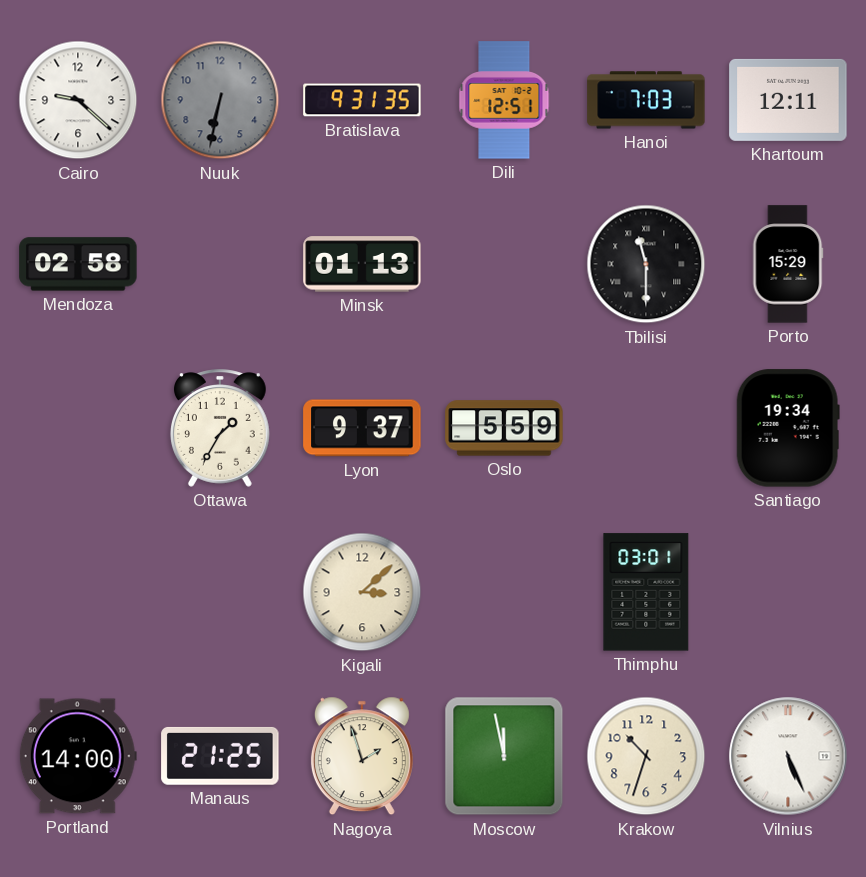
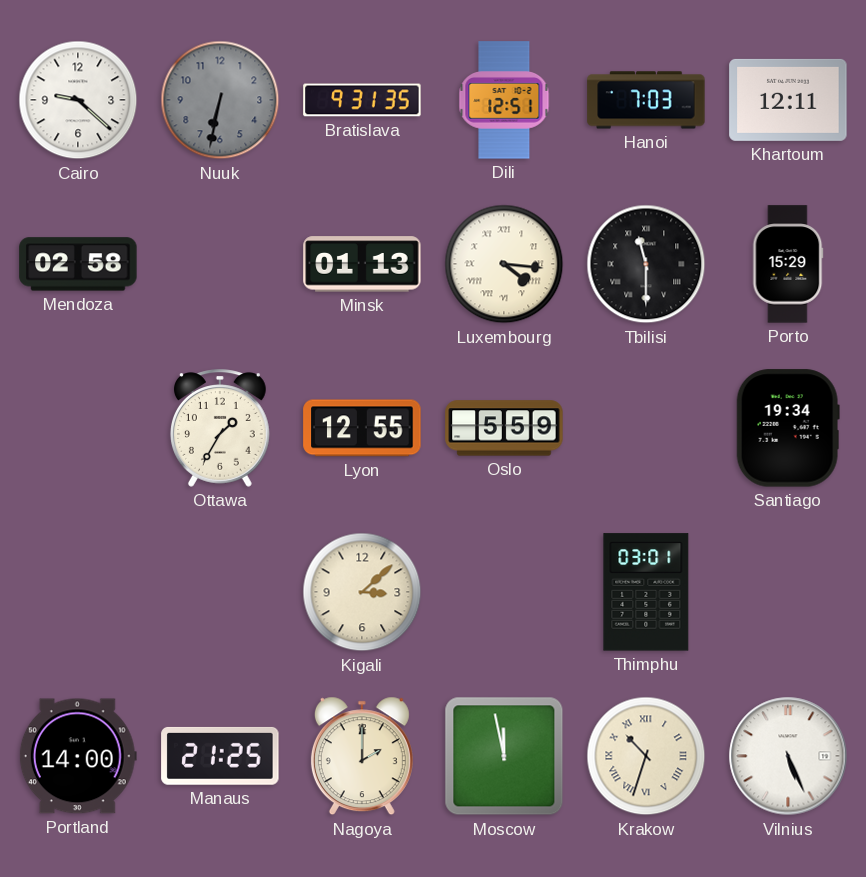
Luxembourg: none -> 4:16
Lyon: 9:37 -> 12:55
Nagoya: 1:57 -> 2:00
Krakow numerals: Arabic -> Roman
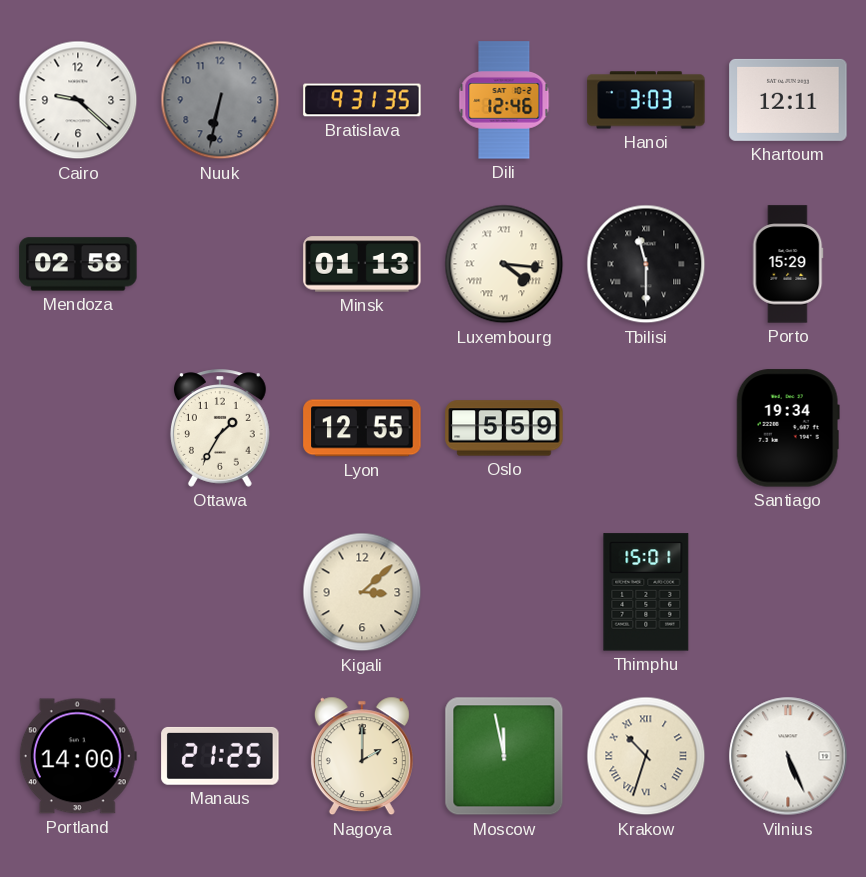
Dili: 12:51 -> 12:46
Hanoi: 7:03 -> 3:03
Thimphu: 03:01 -> 15:01
